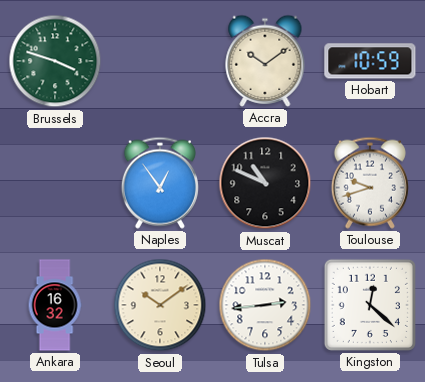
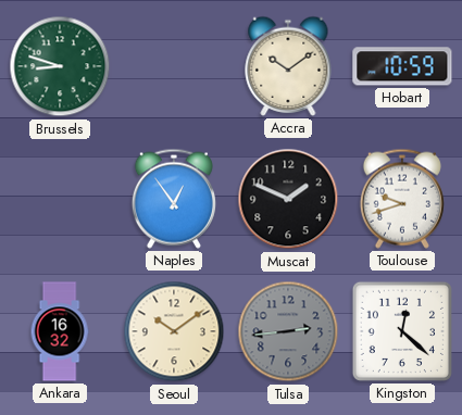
Brussels: 3:48 -> 8:48
Muscat: 10:49 -> 1:49
Tulsa dial: white -> grey
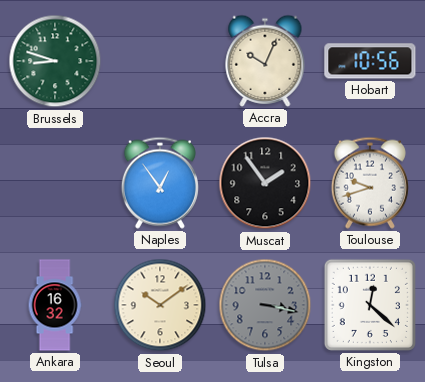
Accra: 10:09 -> 10:04
Hobart: 10:59 -> 10:56
Muscat: 1:49 -> 1:54
Tulsa: 2:44 -> 3:17
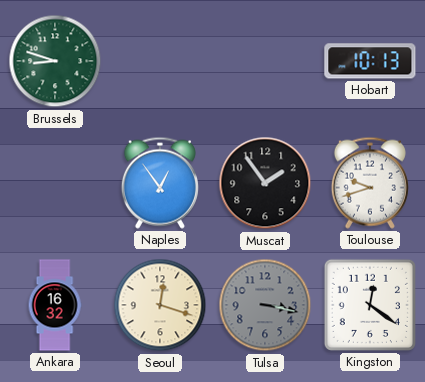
Accra: 10:04 -> none
Hobart: 10:56 -> 10:13
Seoul: 10:09 -> 12:18
Kingston: 12:22 -> 12:21
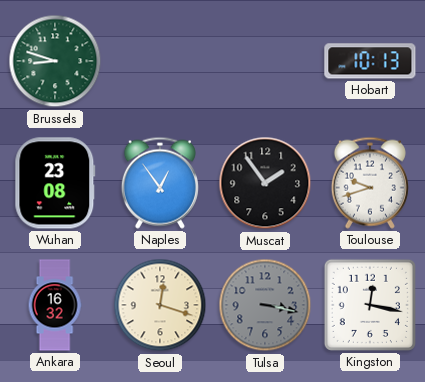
Wuhan: none -> 23:08
Kingston: 12:21 -> 12:17
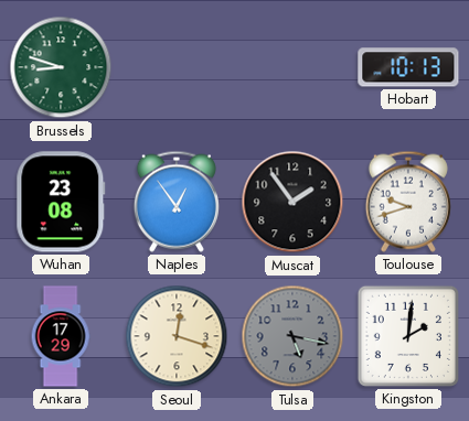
Ankara: 16:32 -> 17:29
Tulsa: 3:17 -> 5:17
Kingston: 12:17 -> 2:01
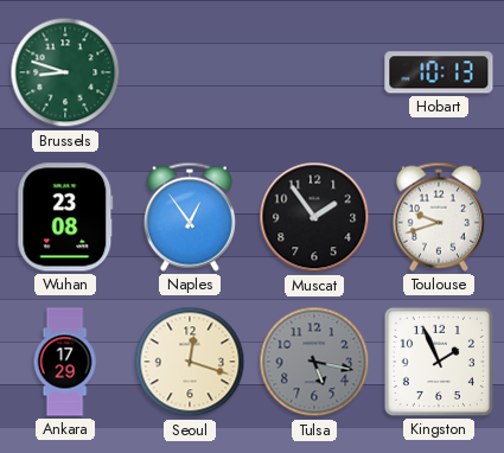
Kingston: 2:01 -> 1:56
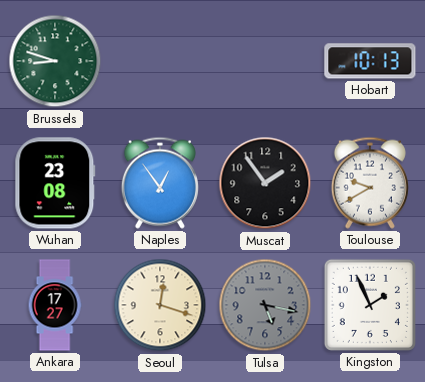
Toulouse: 9:42 -> 9:40
Ankara: 17:29 -> 17:27
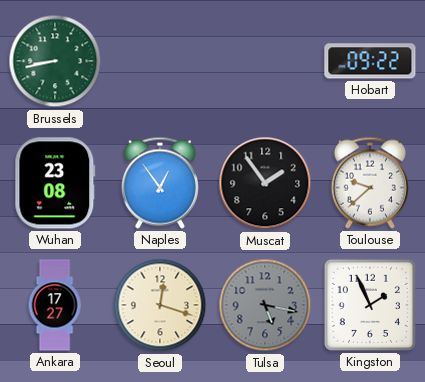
Brussels: 8:48 -> 8:43
Hobart: 10:13 -> 09:22
Toulouse: 9:40 -> 9:38
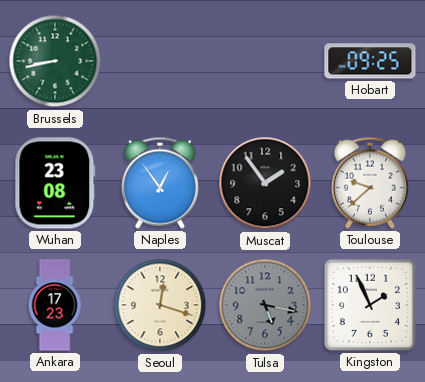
Hobart: 09:22 -> 09:25
Ankara: 17:27 -> 17:23
